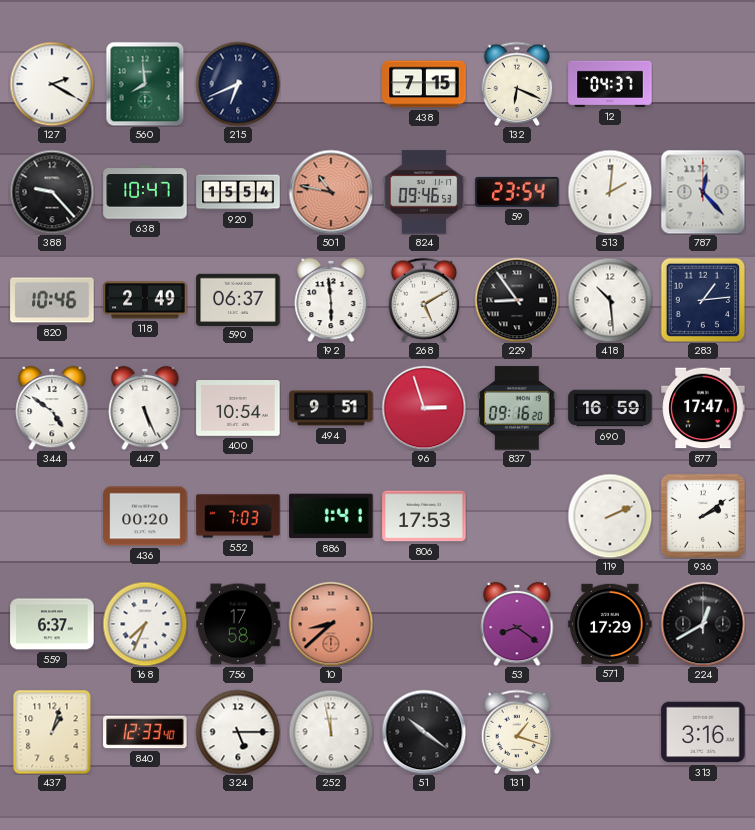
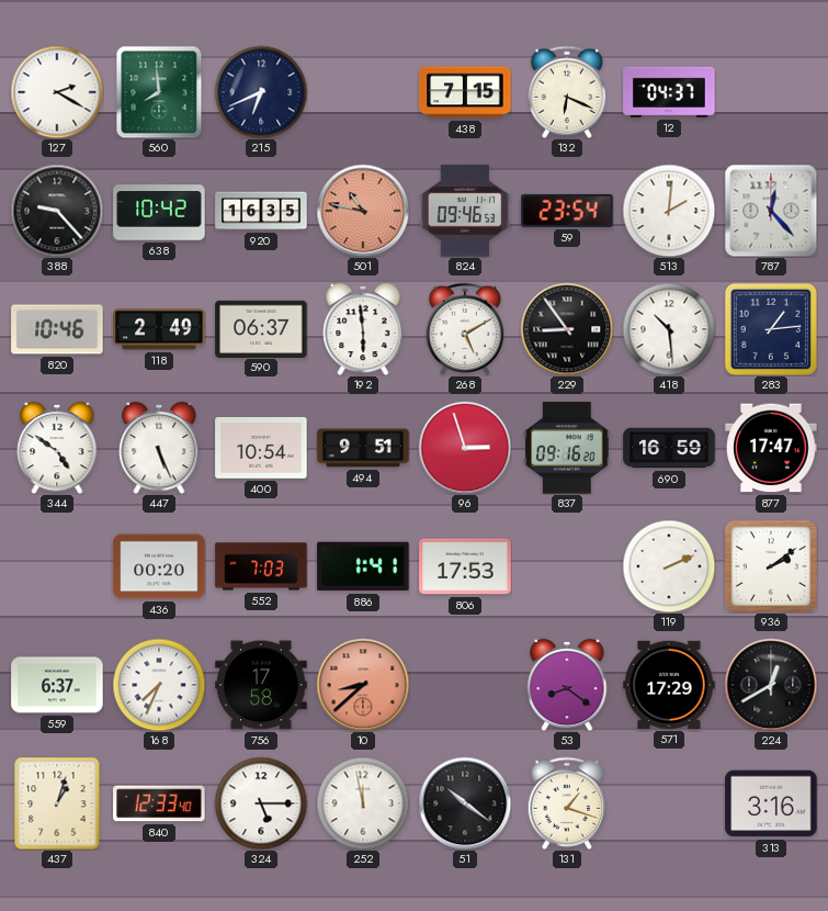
638: 10:47 -> 10:42
920: 15:54 -> 16:35
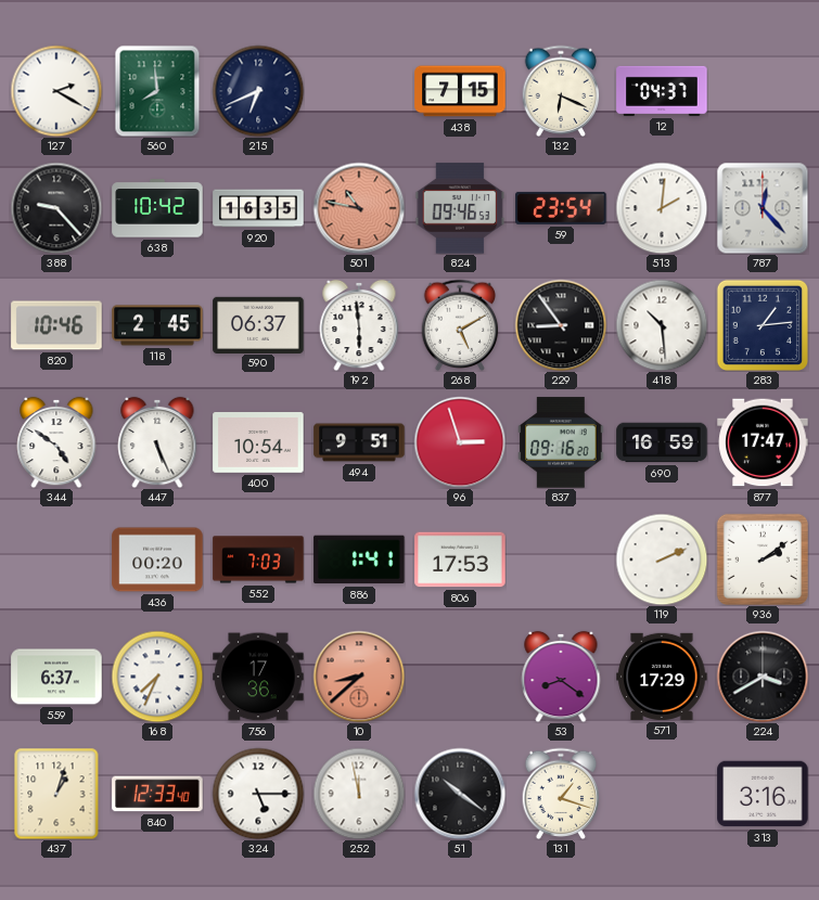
118: 2:49 -> 2:45
756: 17:58 -> 17:36
224: 12:40 -> 3:40
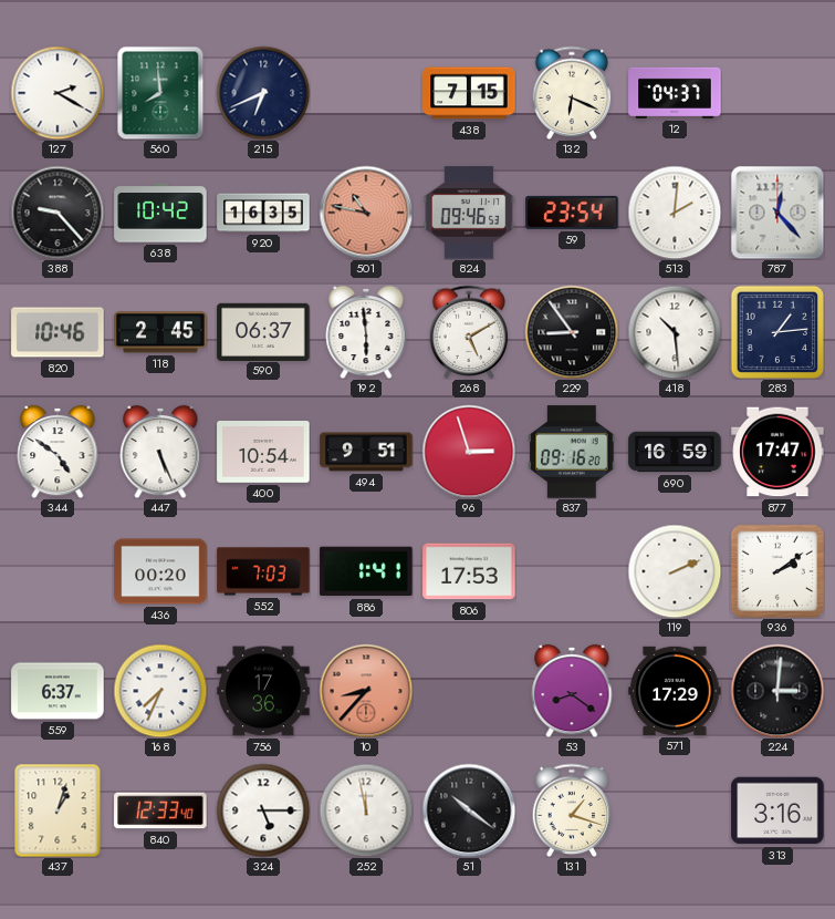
10: 8:38 -> 8:37
224: 3:40 -> 3:01
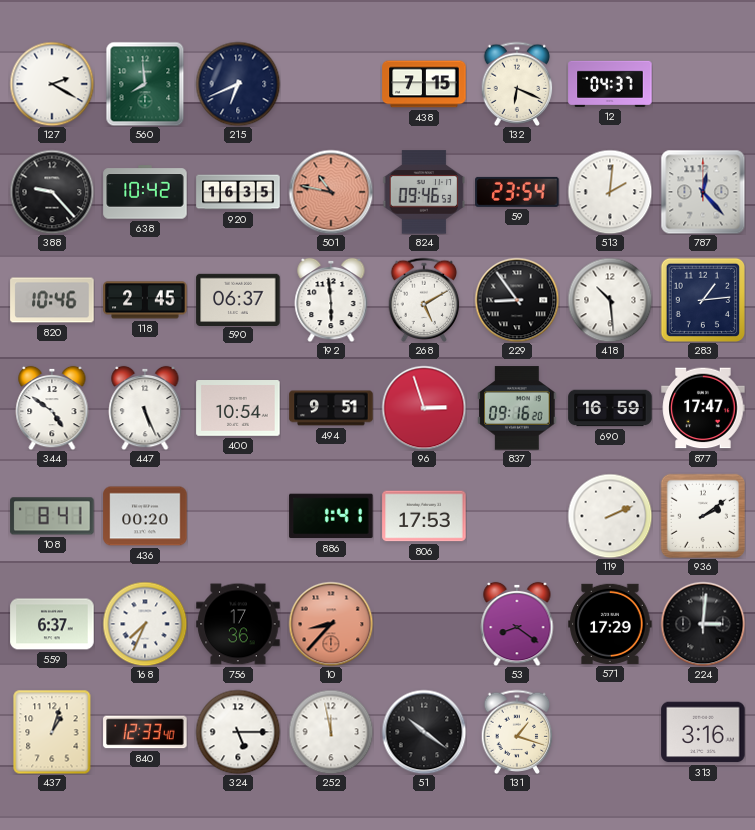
108: none -> 8:41
552: 7:03 -> none
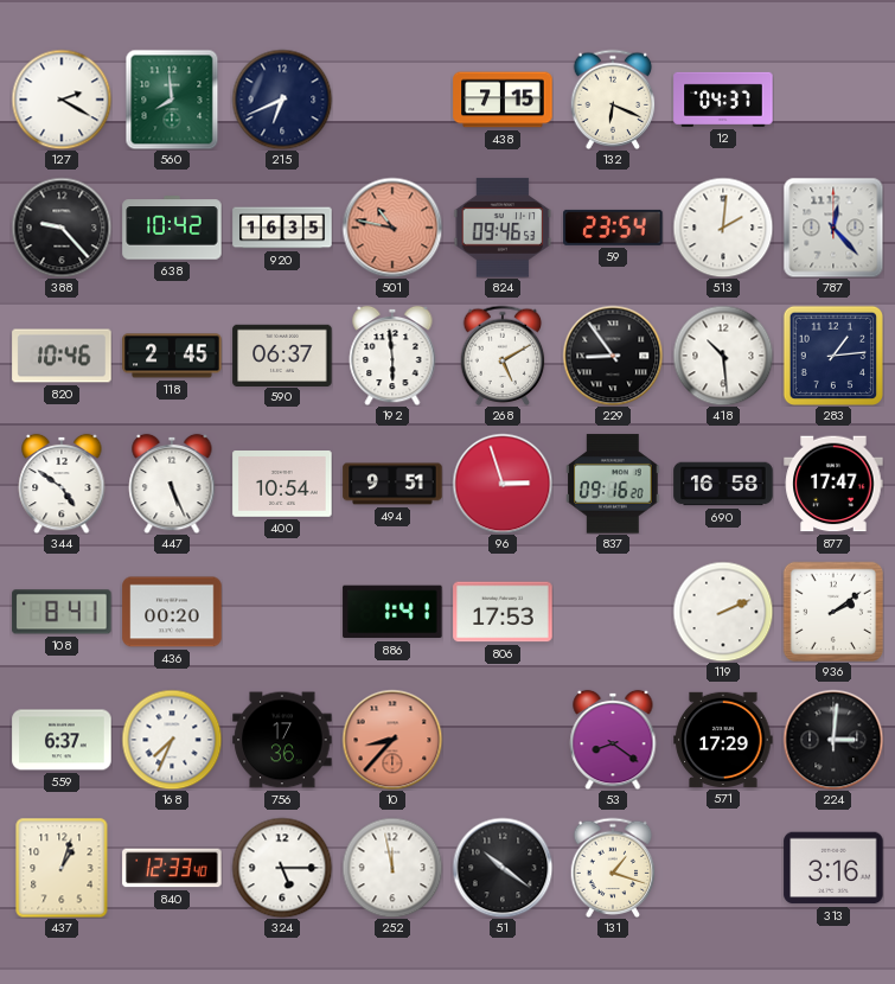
690: 16:59 -> 16:58
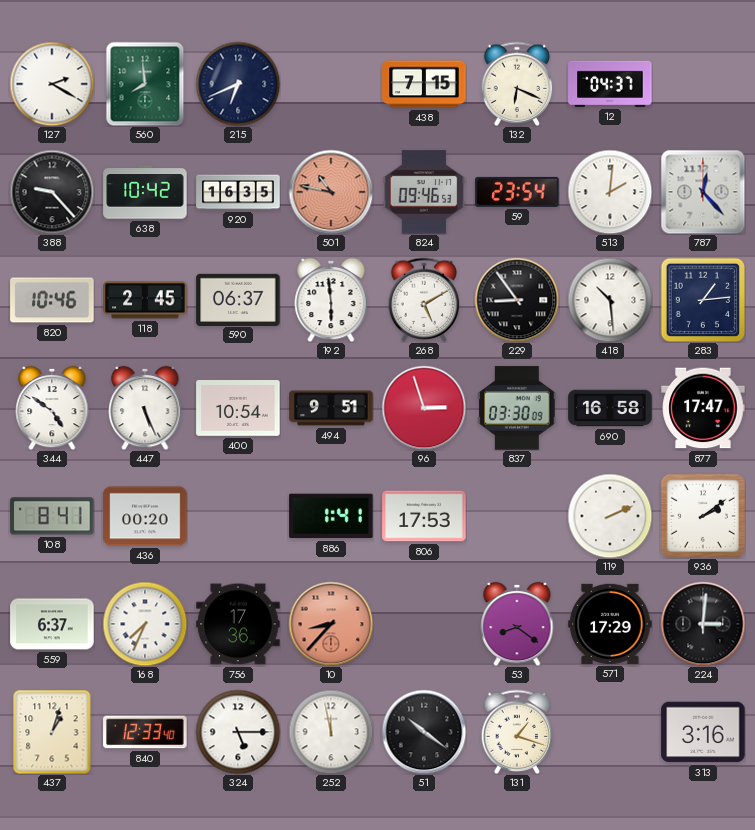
837: 09:16 -> 03:30
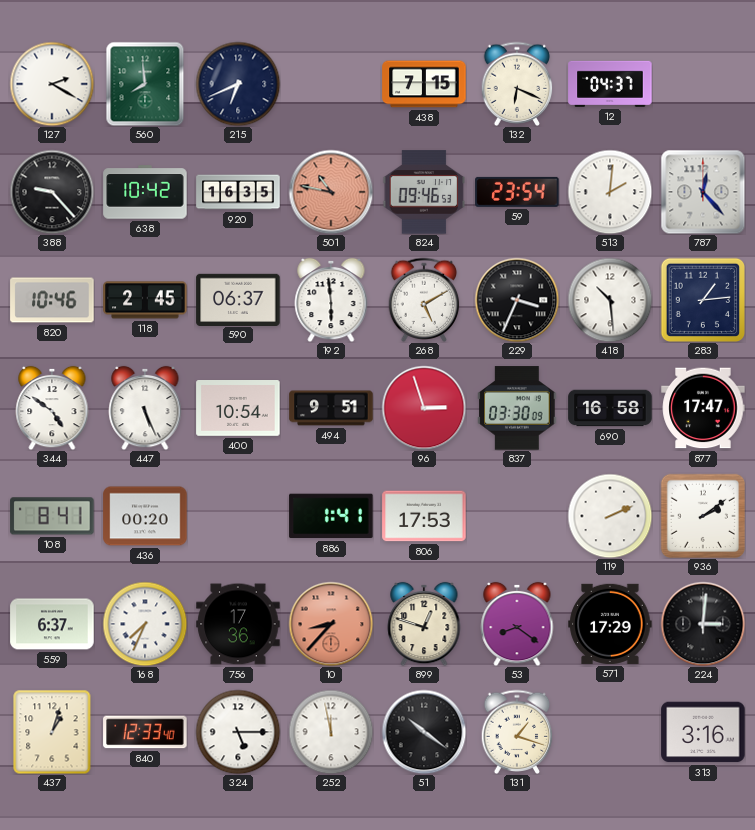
229: 8:54 -> 3:34
899: none -> 12:48
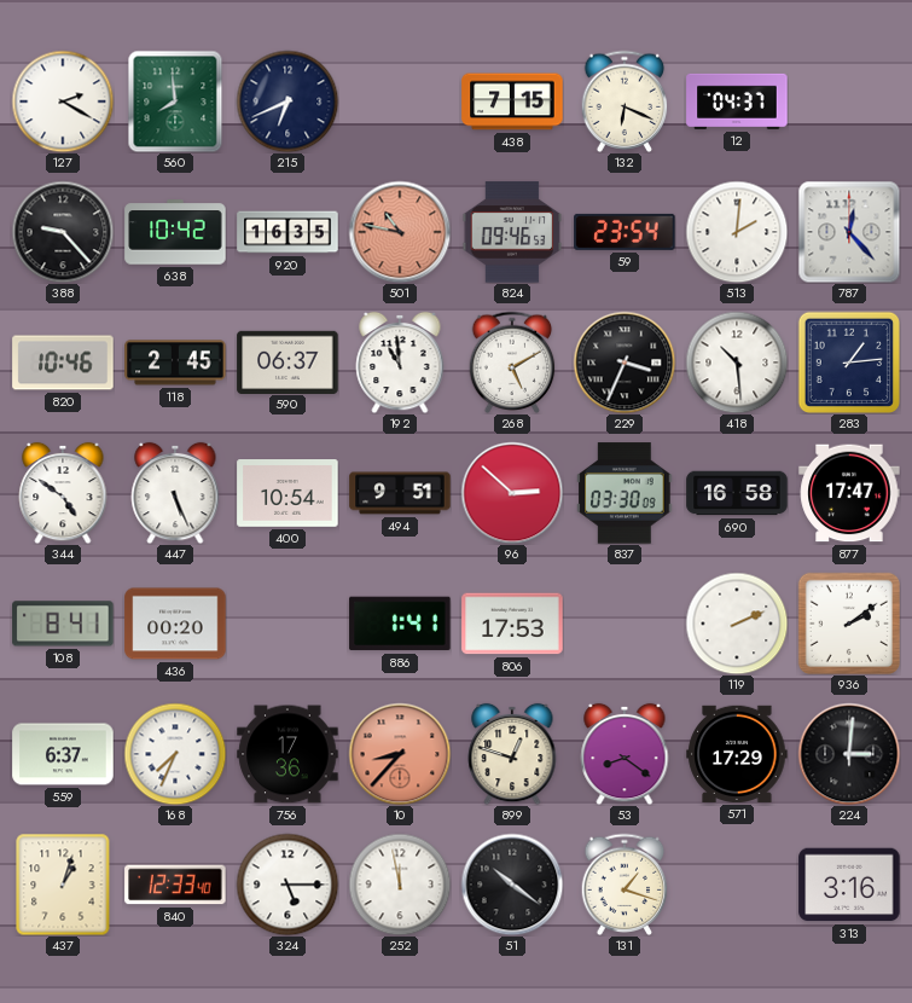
192: 5:59 -> 10:59
96: 2:57 -> 2:52
